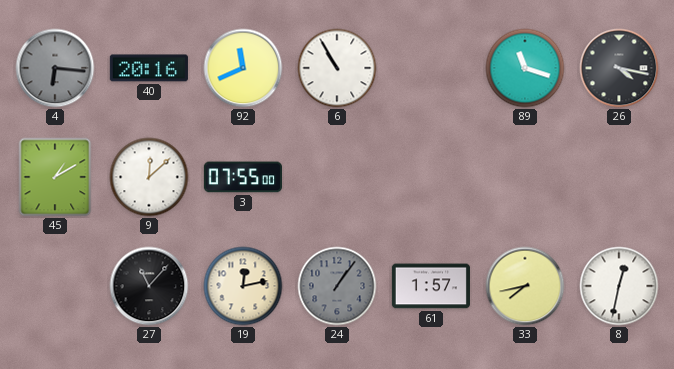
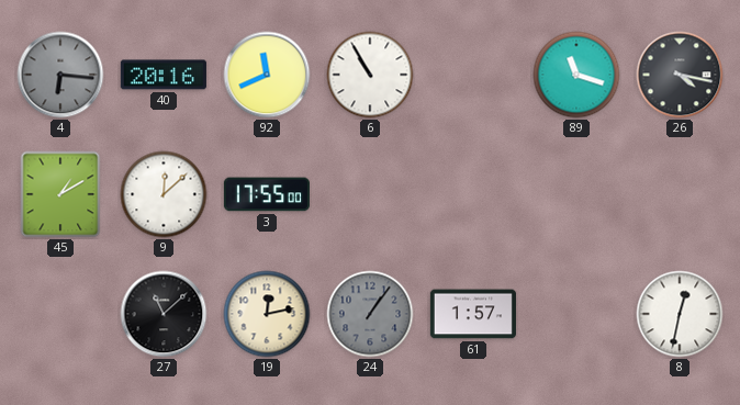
3: 07:55 -> 17:55
27: 11:07 -> 11:08
33: 7:43 -> none
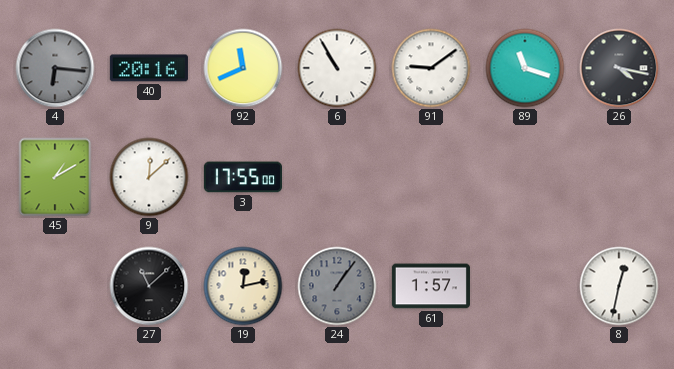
91: none -> 9:09
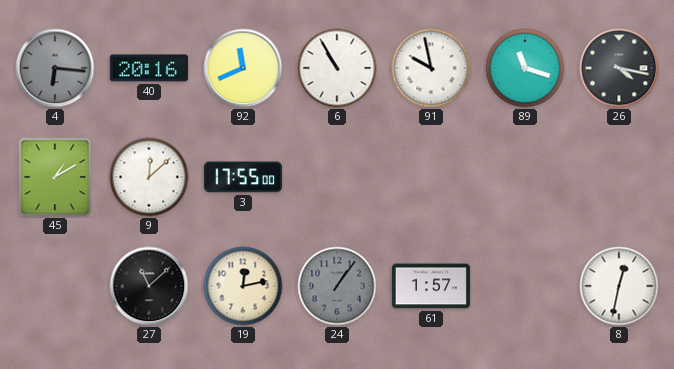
91: 9:09 -> 9:58
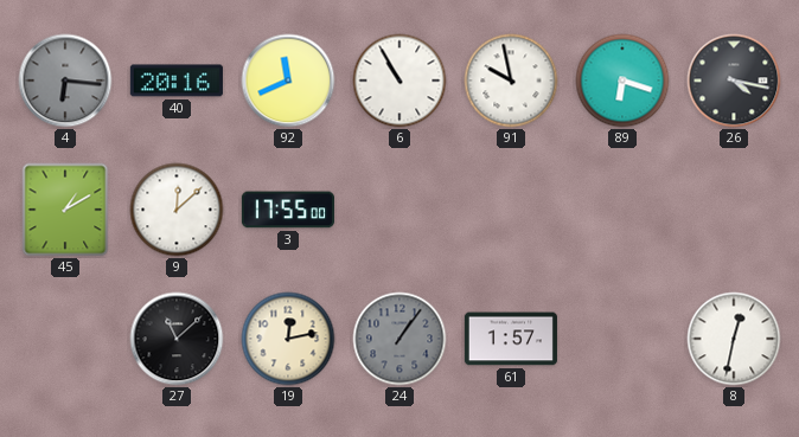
89: 11:18 -> 6:18
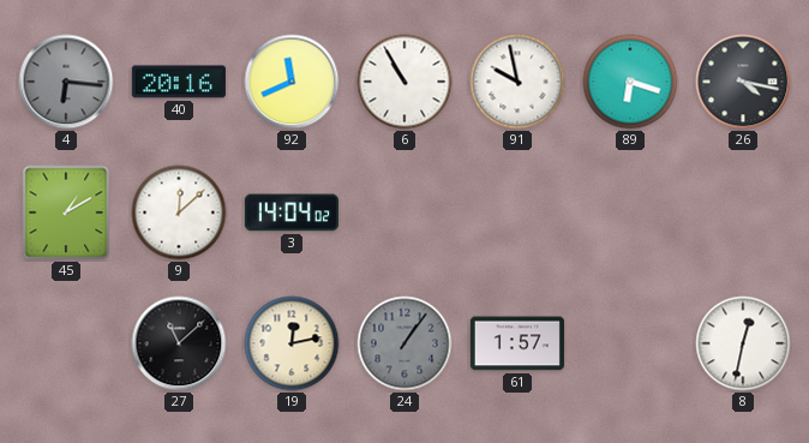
3: 17:55 -> 14:04
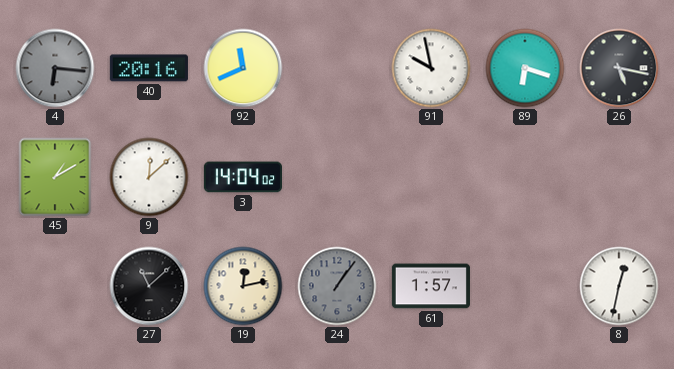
6: 10:55 -> none
26: 4:17 -> 5:17
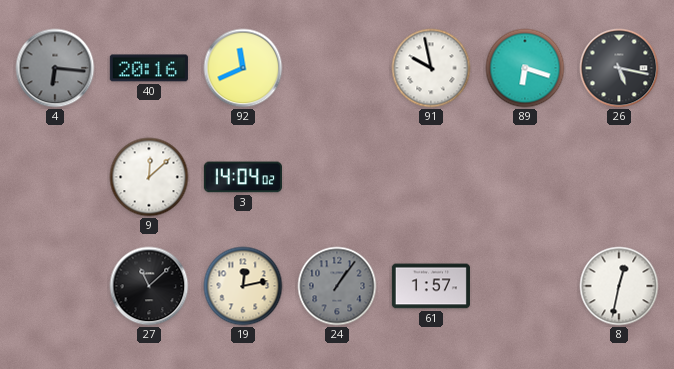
45: 1:10 -> none
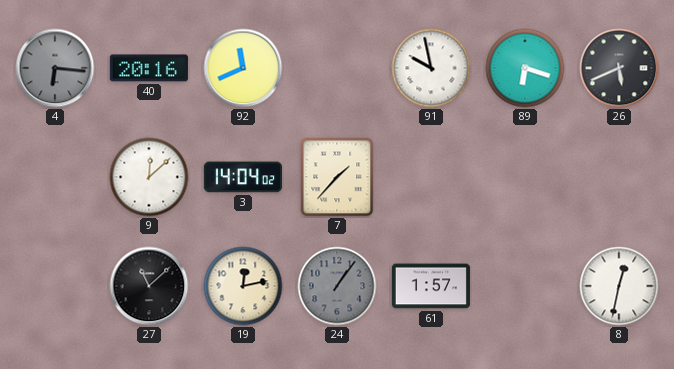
26: 5:17 -> 5:41
7: none -> 1:37
